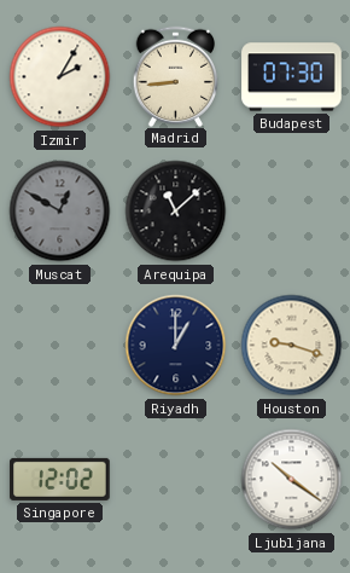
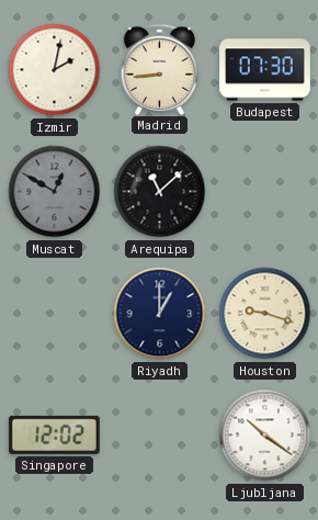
Izmir: 2:05 -> 2:02
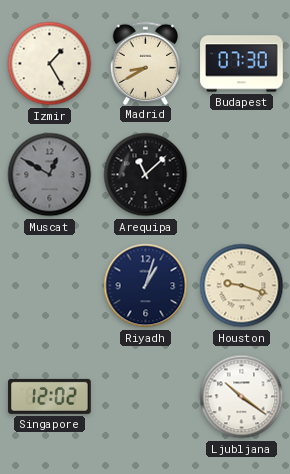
Izmir: 2:02 -> 1:25
Madrid: 8:44 -> 8:40
Riyadh: 1:00 -> 1:03
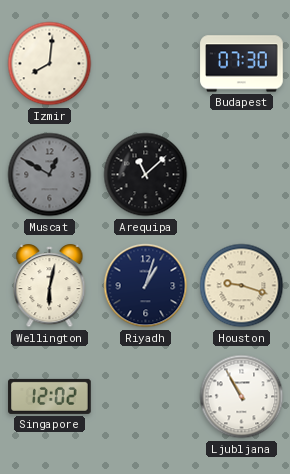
Izmir: 1:25 -> 8:01
Madrid: 8:40 -> none
Wellington: none -> 6:02
Ljubljana: 10:21 -> 10:55
